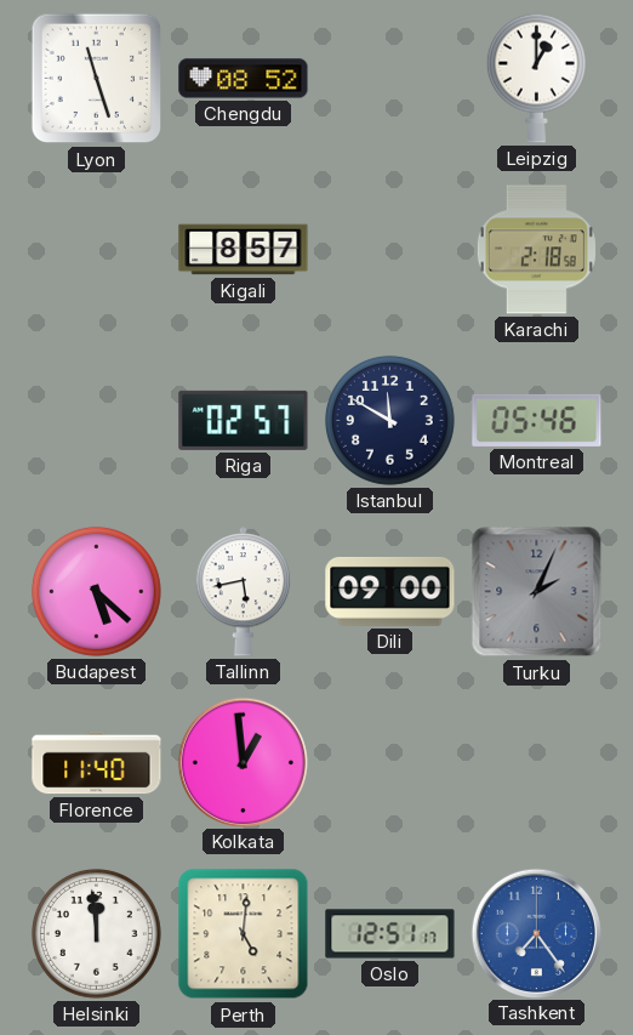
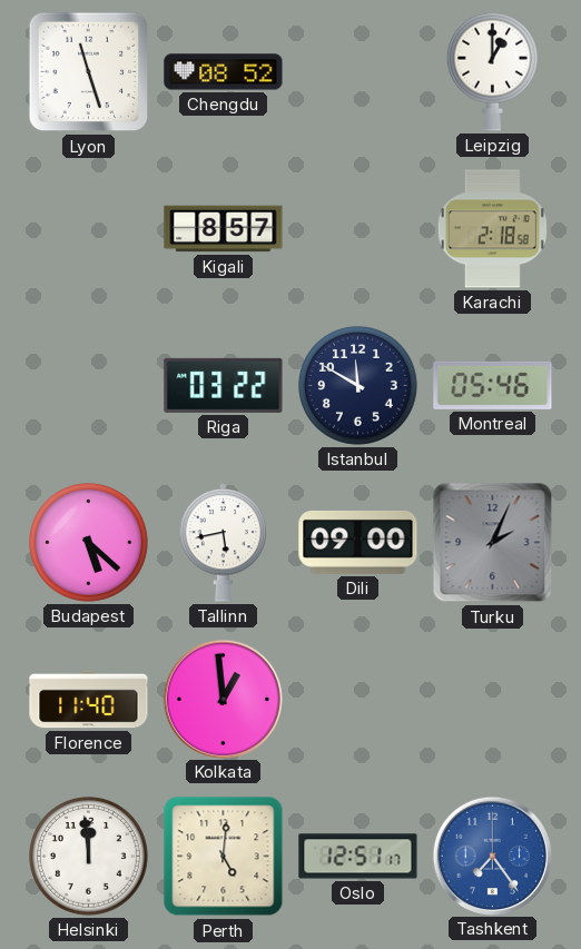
Riga: 02:57 -> 03:22
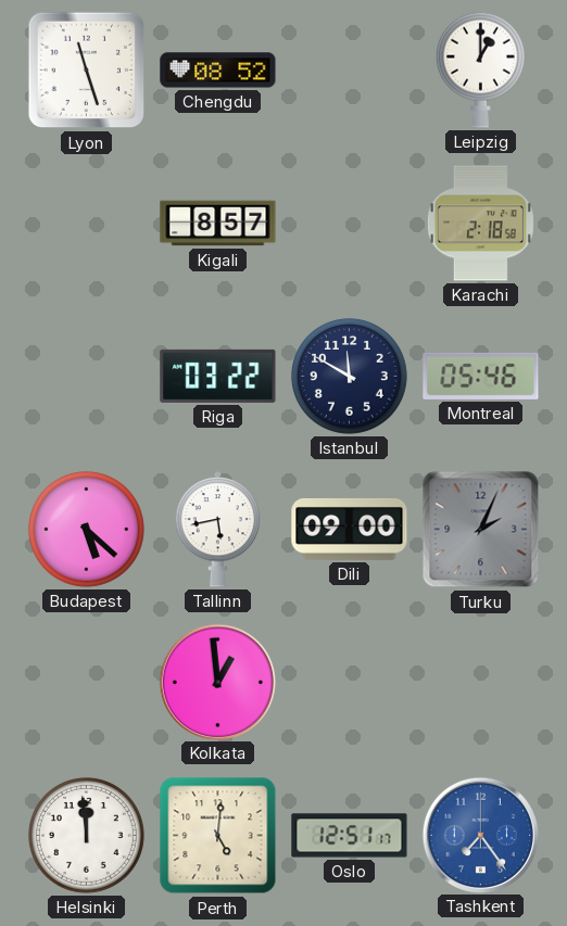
Florence: 11:40 -> none
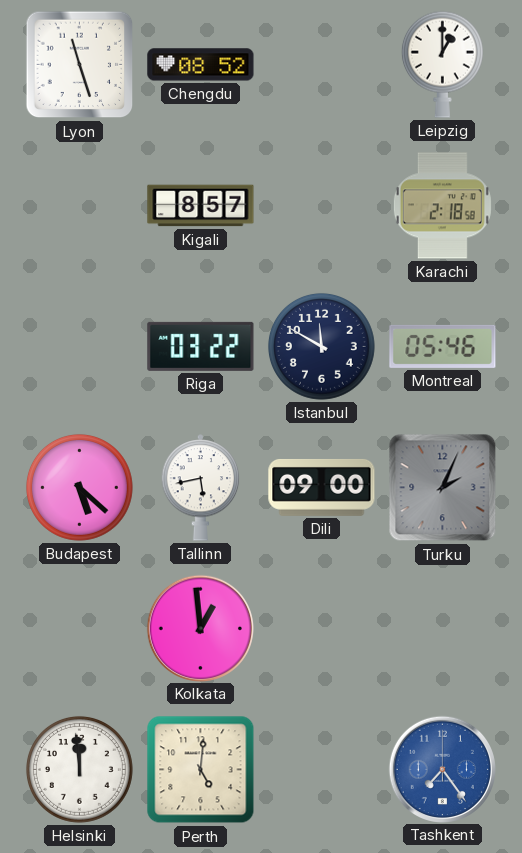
Oslo: 12:51 -> none
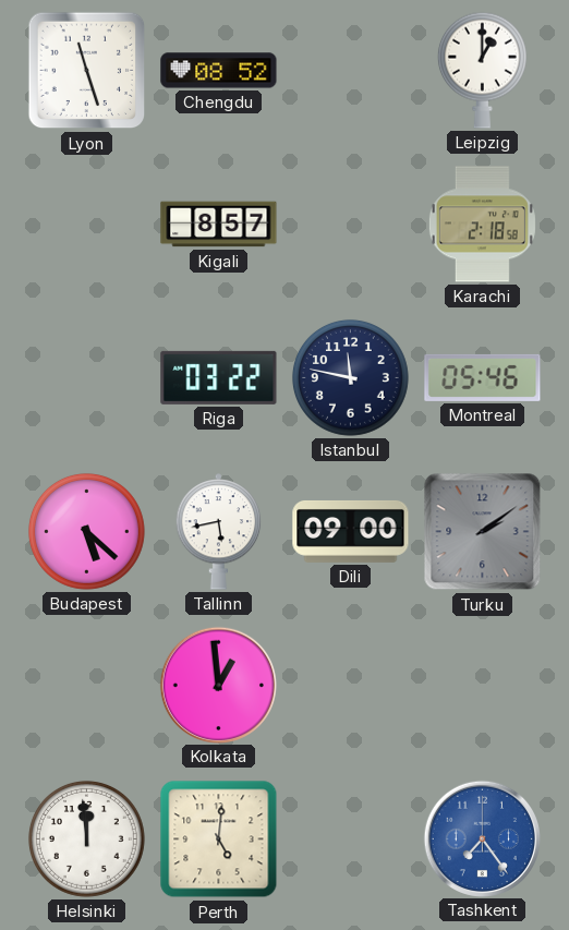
Istanbul: 11:50 -> 11:47
Turku: 2:04 -> 2:09
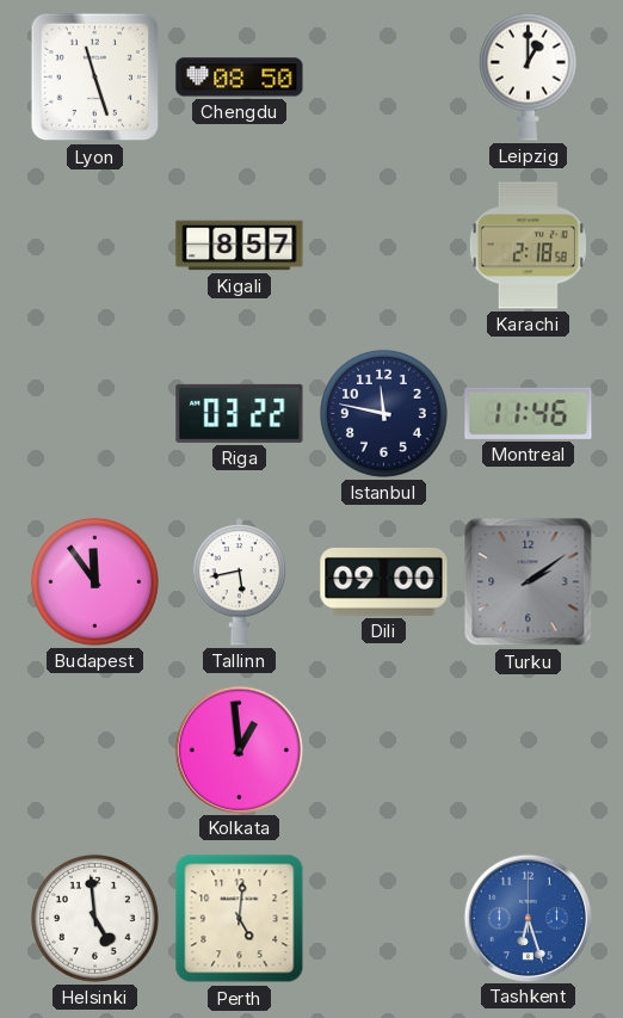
Chengdu: 08:52 -> 08:50
Montreal: 05:46 -> 11:46
Budapest: 5:22 -> 11:54
Helsinki: 11:59 -> 4:59
Tashkent: 7:24 -> 6:27
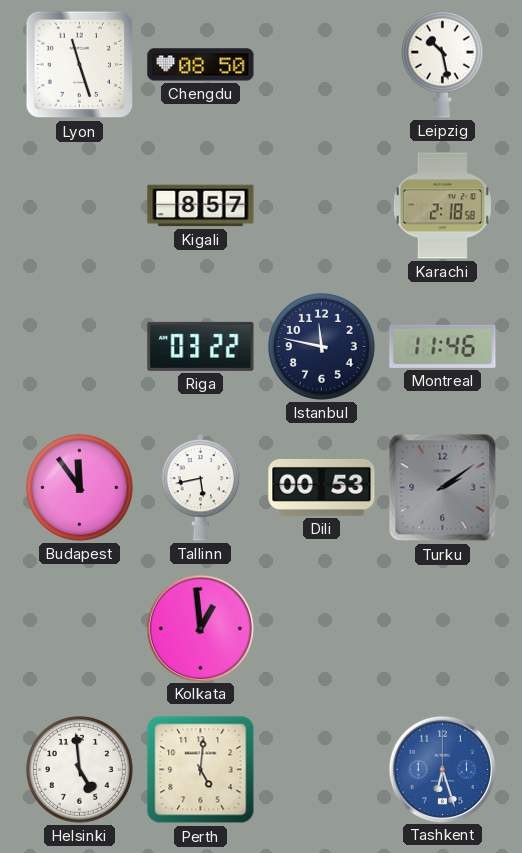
Leipzig: 1:00 -> 10:28
Dili: 09:00 -> 00:53
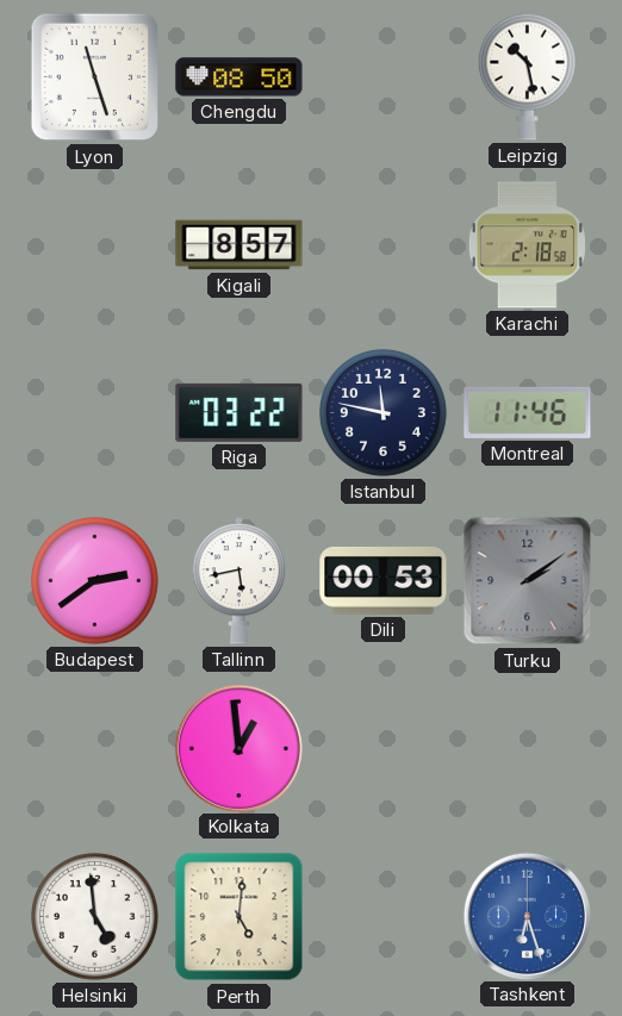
Budapest: 11:54 -> 2:39
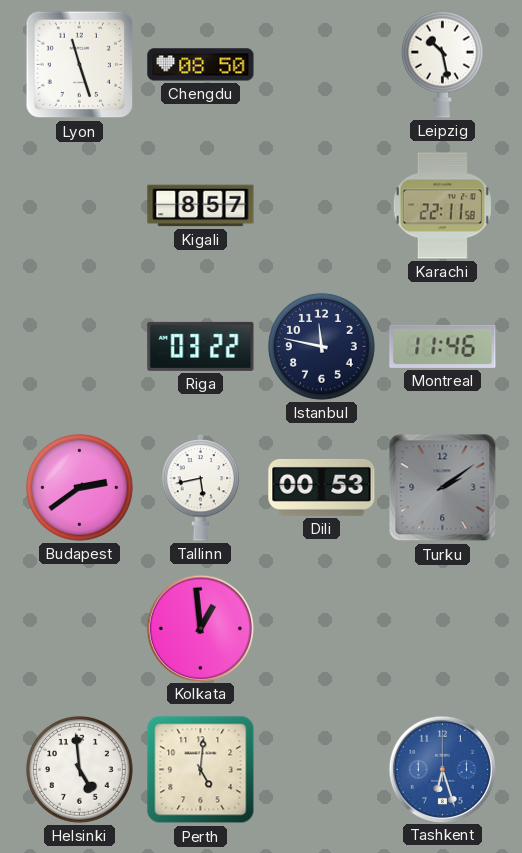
Karachi: 2:18 -> 22:11
